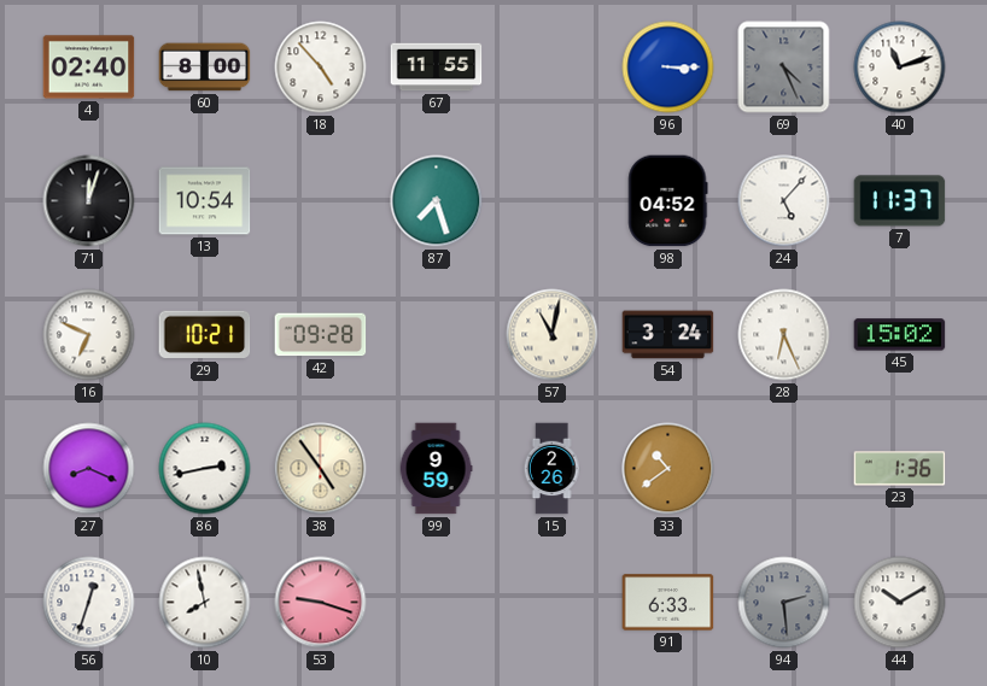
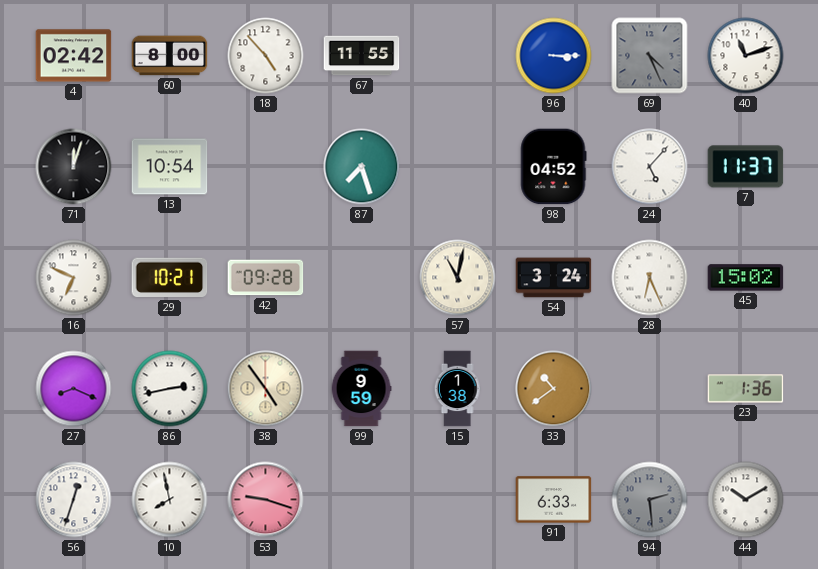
4: 02:40 -> 02:42
15: 2:26 -> 1:38
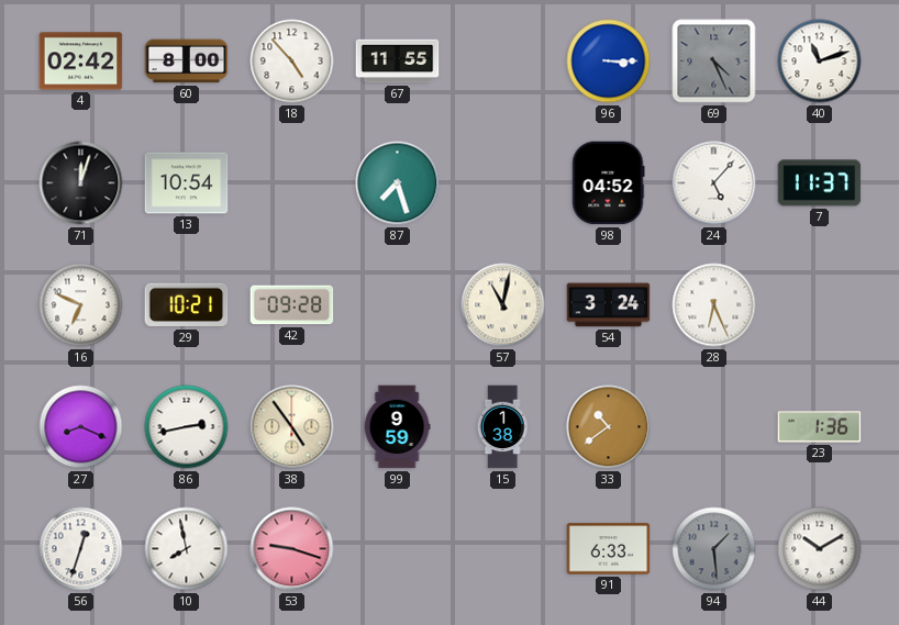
45: 15:02 -> none
94: 2:29 -> 1:29
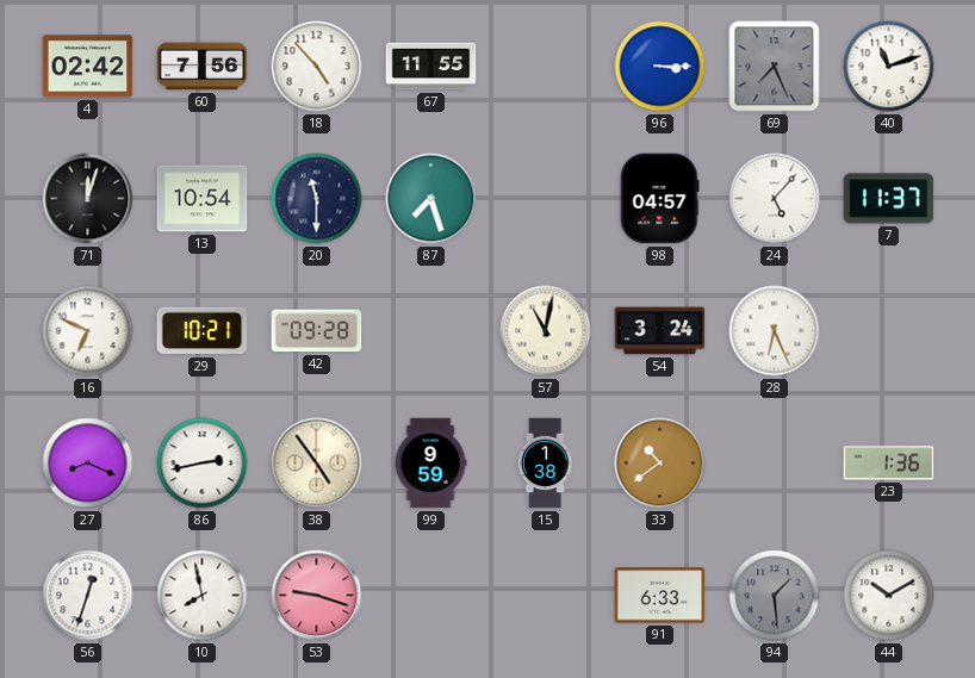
60: 8:00 -> 7:56
69: 4:26 -> 7:26
20: none -> 11:30
98: 04:52 -> 04:57
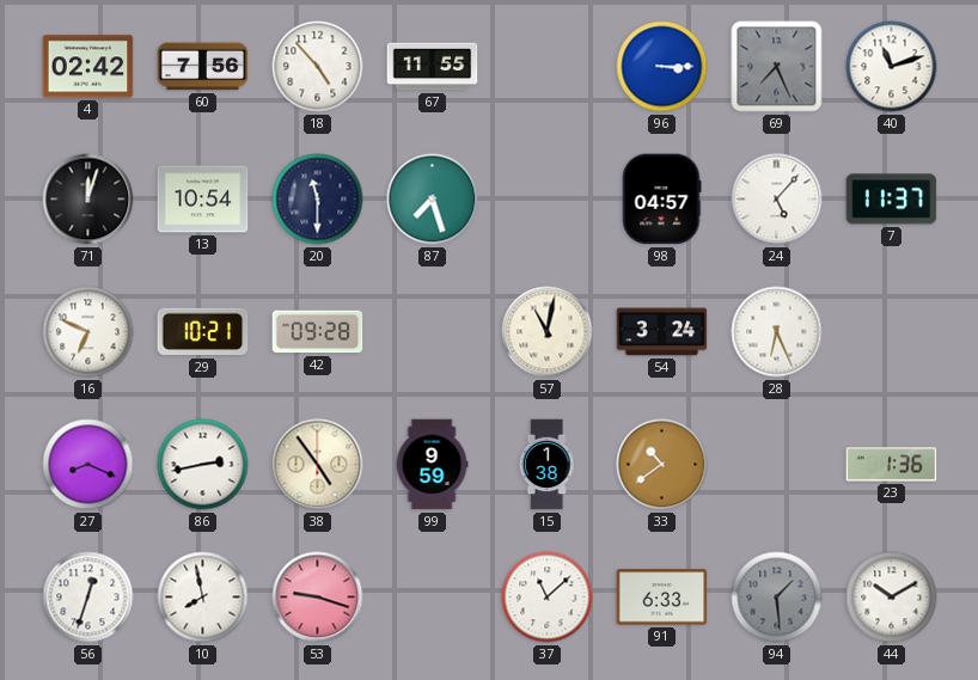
37: none -> 11:08
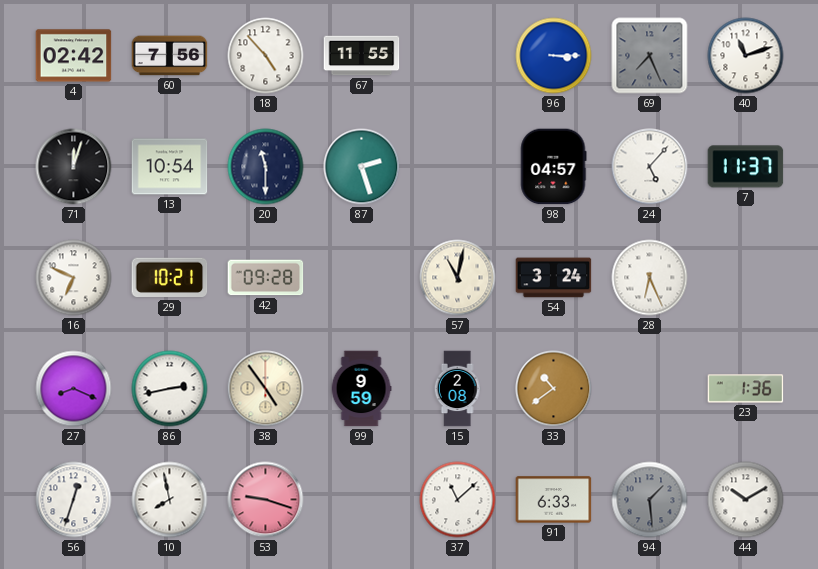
87: 7:27 -> 2:27
15: 1:38 -> 2:08
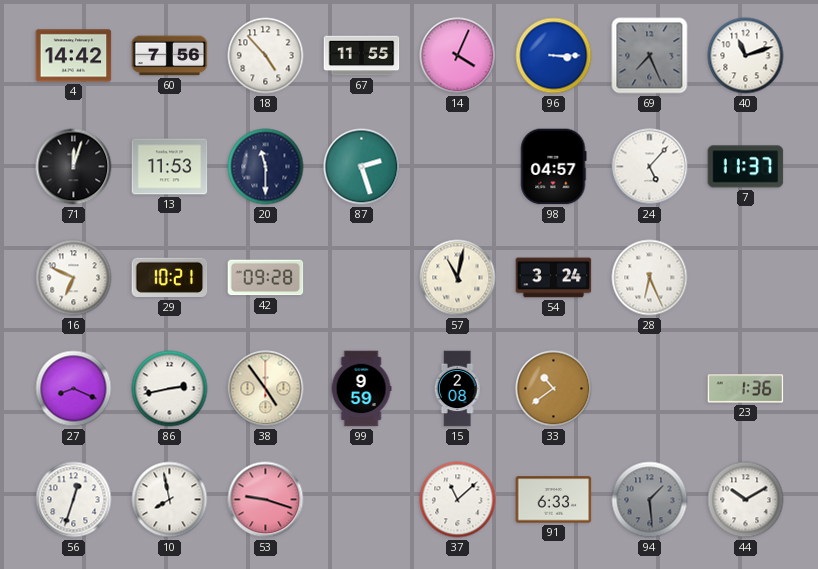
4: 02:42 -> 14:42
14: none -> 4:04
13: 10:54 -> 11:53
